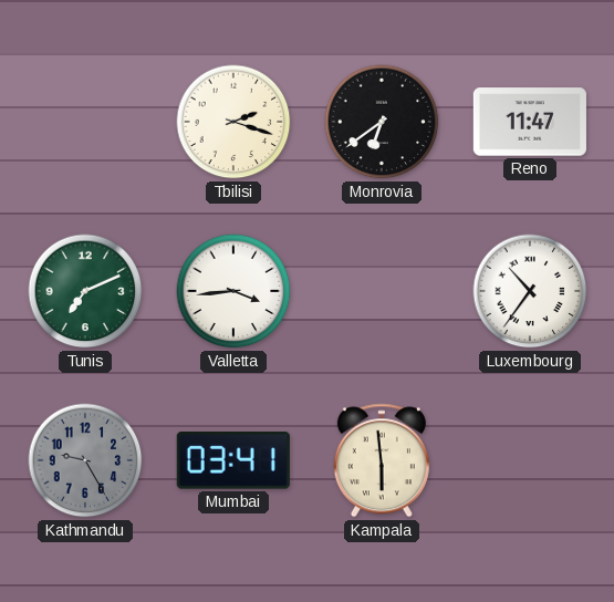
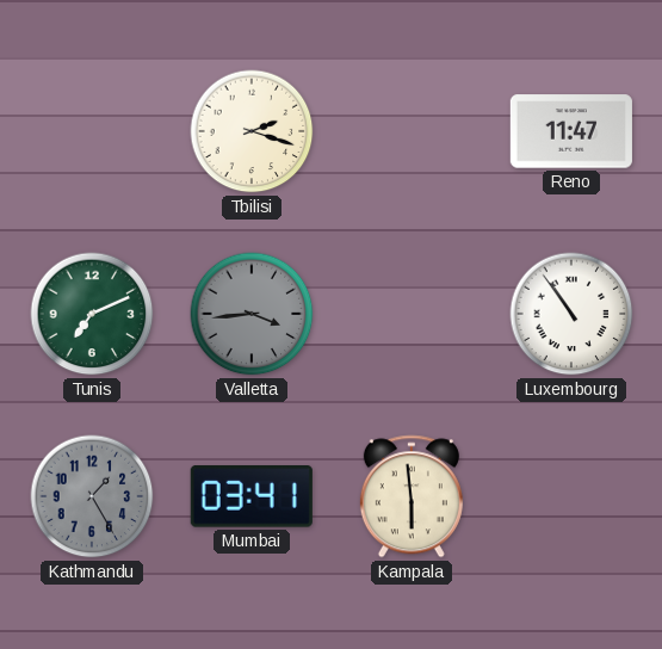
Monrovia: 6:39 -> none
Valletta dial: white -> grey
Luxembourg: 10:36 -> 10:54
Kathmandu: 9:25 -> 1:25
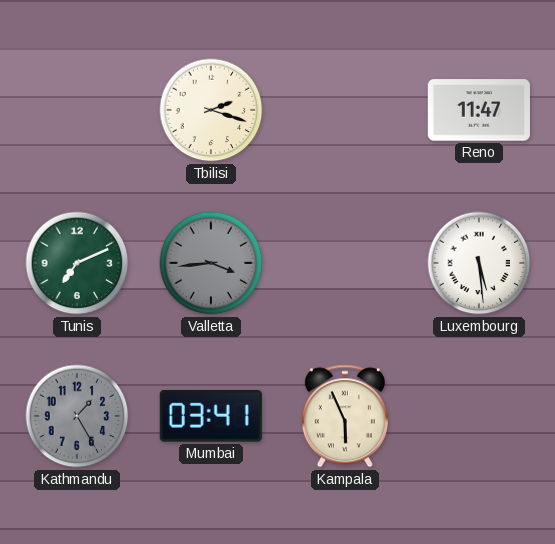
Luxembourg: 10:54 -> 5:29
Kampala: 5:59 -> 5:56
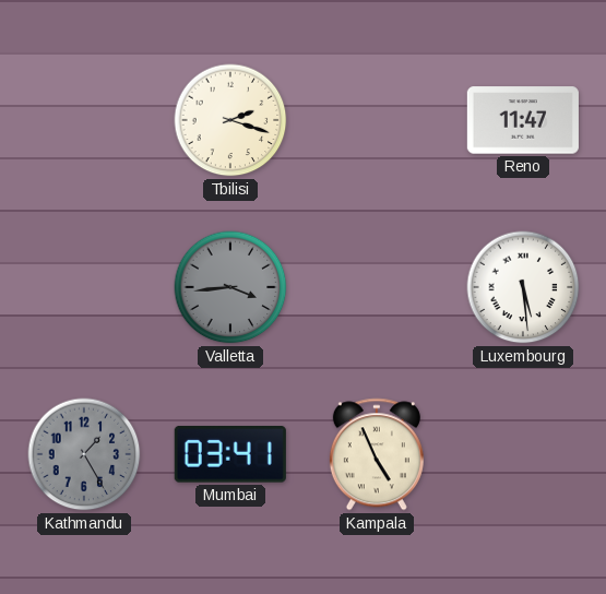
Tunis: 7:11 -> none
Kampala: 5:56 -> 4:56
